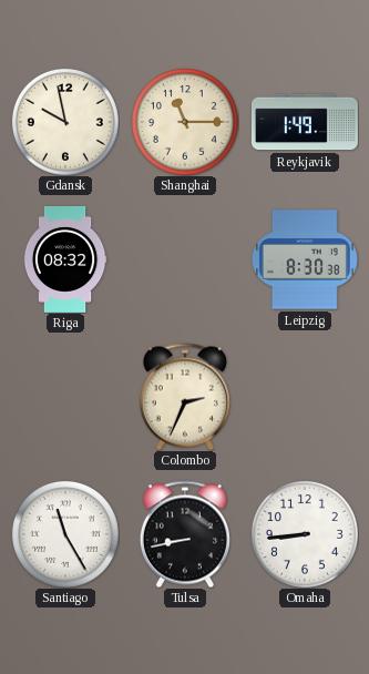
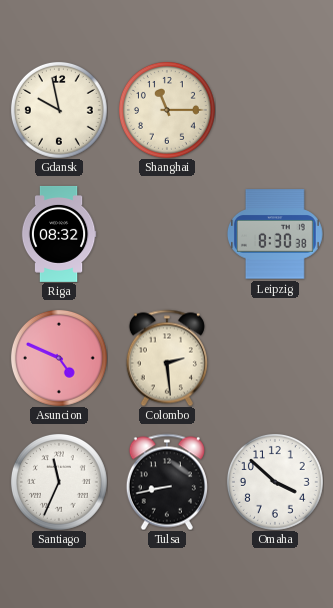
Reykjavik: 1:49 -> none
Asuncion: none -> 4:49
Colombo: 2:34 -> 2:29
Santiago: 11:25 -> 11:34
Omaha: 8:44 -> 3:52
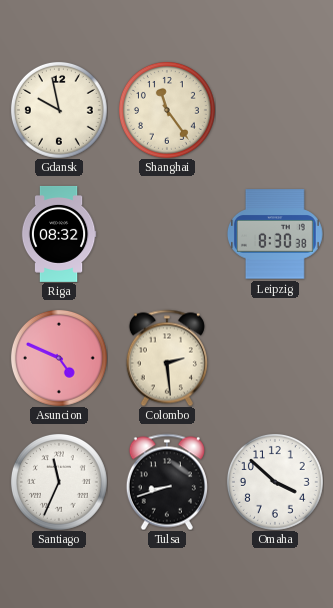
Shanghai: 11:15 -> 11:24
Tulsa: 8:43 -> 8:42
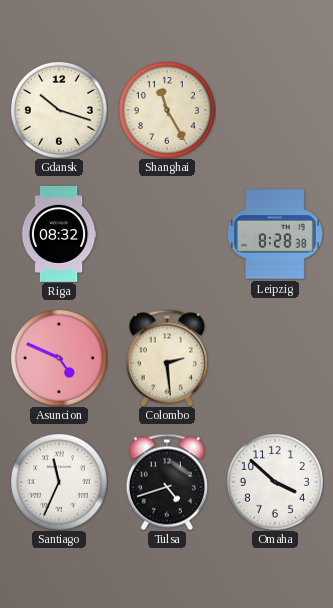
Gdansk: 9:58 -> 10:18
Shanghai: 11:24 -> 11:25
Leipzig: 8:30 -> 8:28
Tulsa: 8:42 -> 4:42
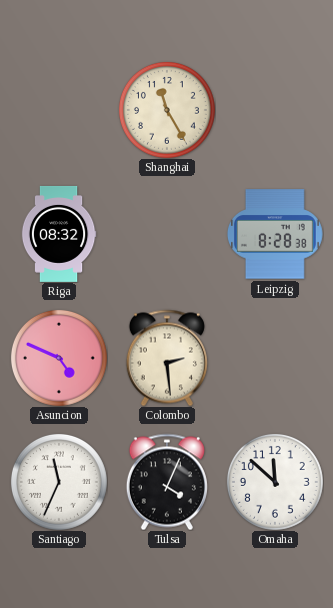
Gdansk: 10:18 -> none
Tulsa: 4:42 -> 4:04
Omaha: 3:52 -> 11:52
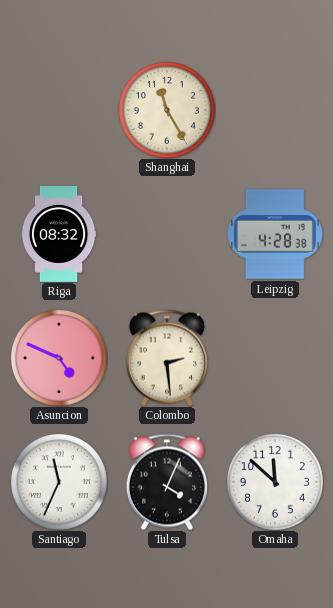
Leipzig: 8:28 -> 4:28
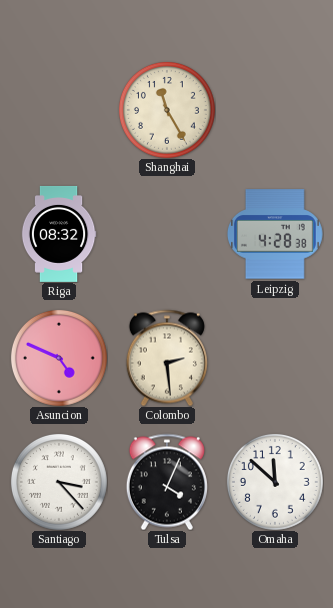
Santiago: 11:34 -> 3:23
